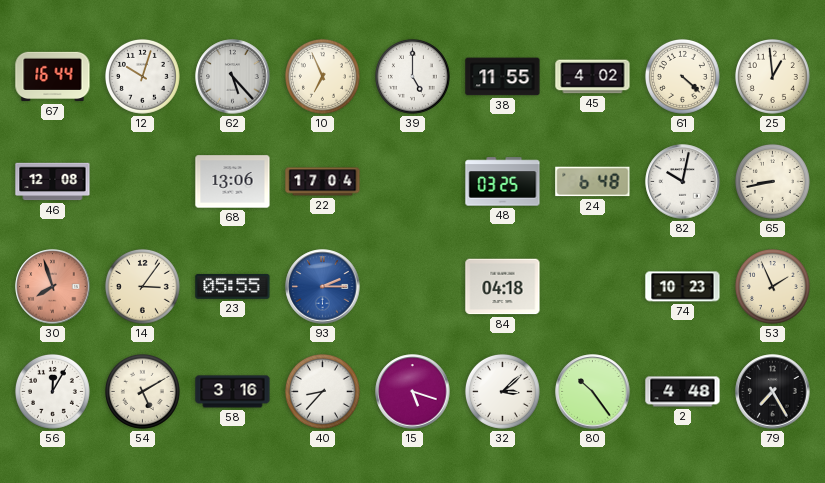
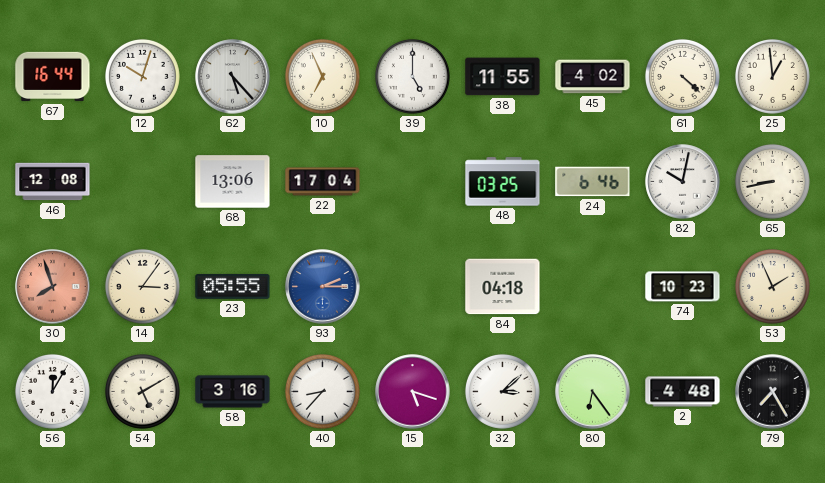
24: 6:48 -> 6:46
80: 10:24 -> 6:24
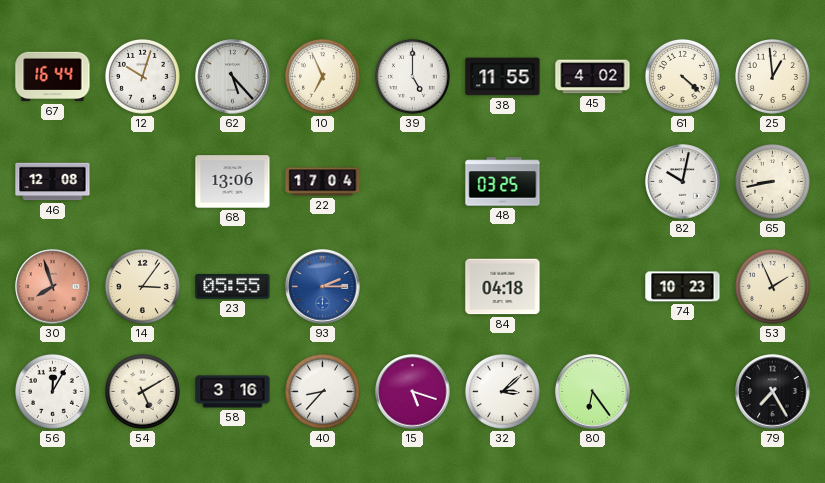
24: 6:46 -> none
2: 4:48 -> none
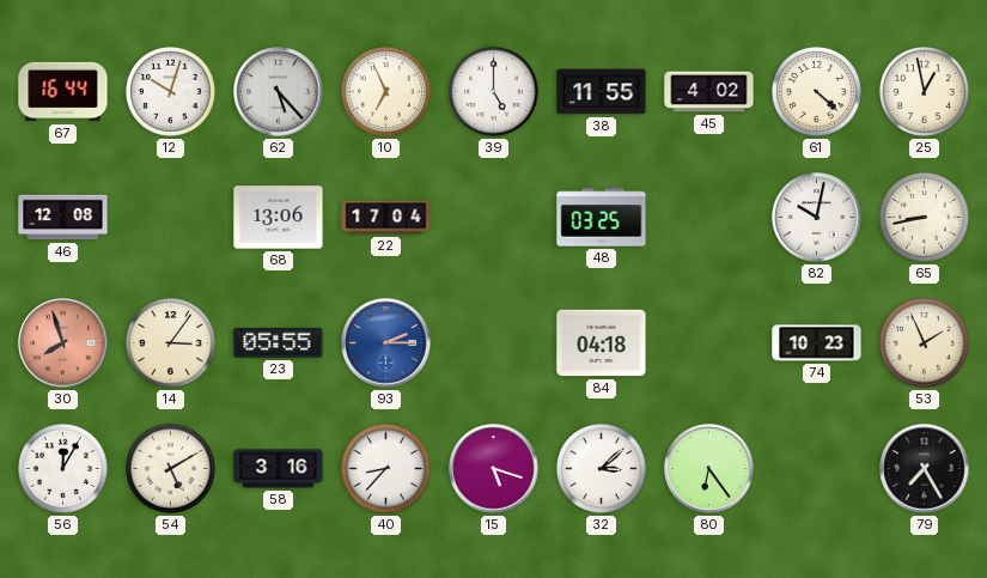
25: 12:59 -> 12:58
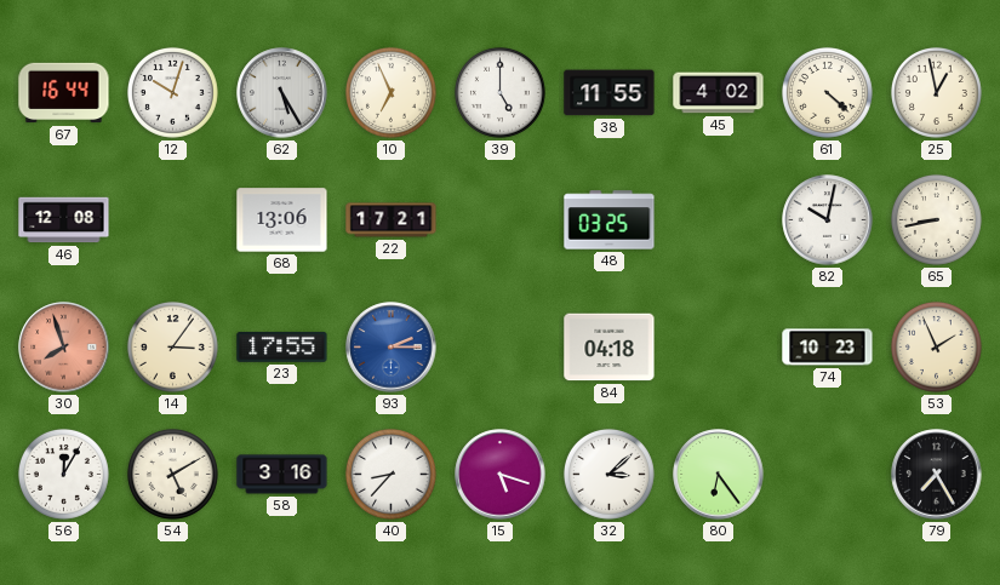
62: 5:23 -> 5:25
22: 17:04 -> 17:21
23: 05:55 -> 17:55
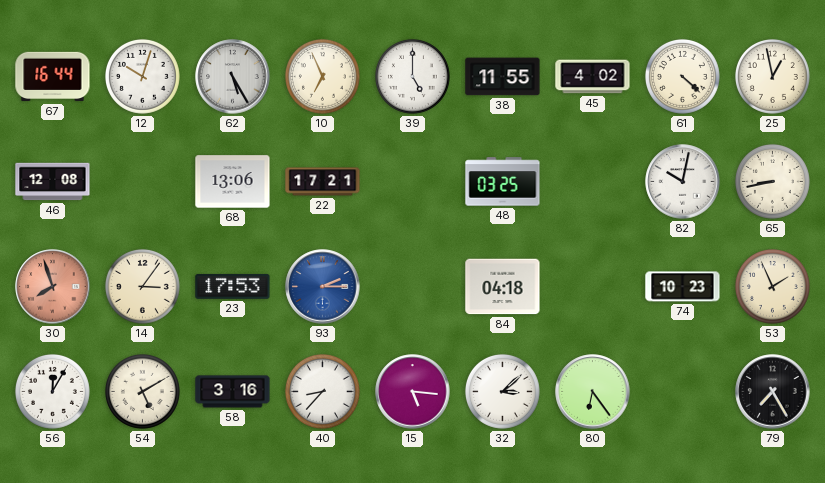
23: 17:55 -> 17:53
15: 5:18 -> 5:16
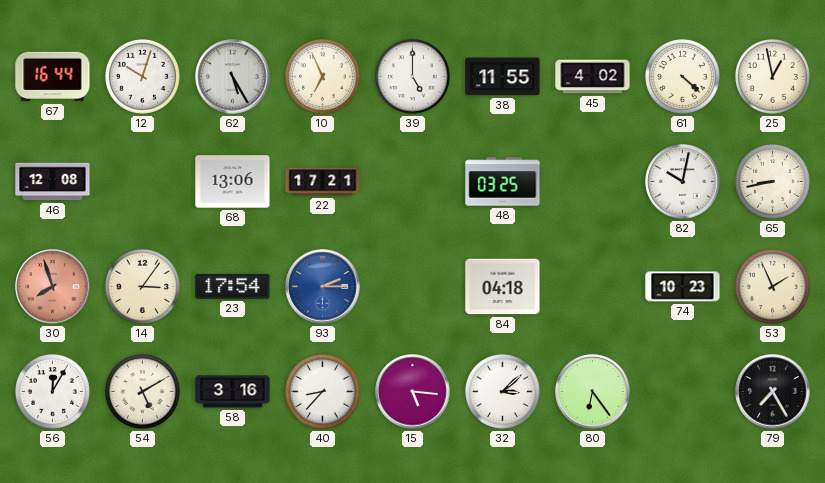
23: 17:53 -> 17:54
